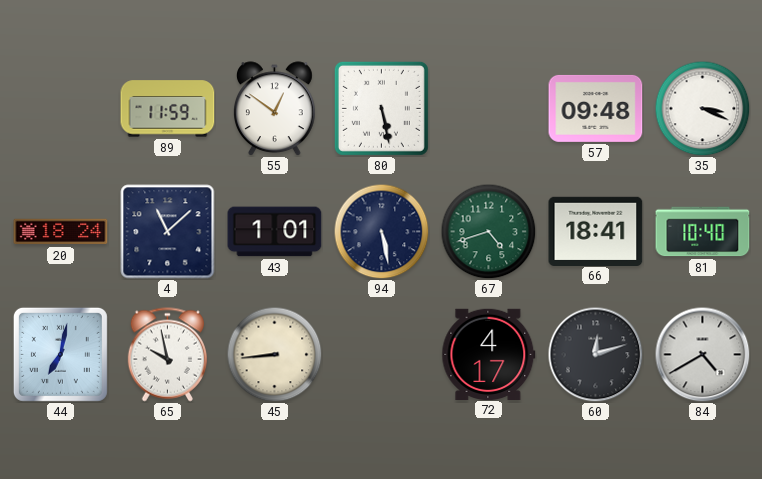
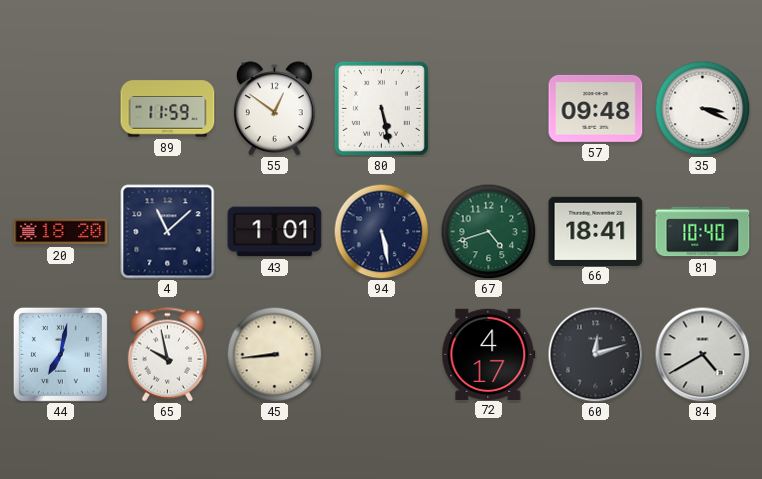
20: 18:24 -> 18:20
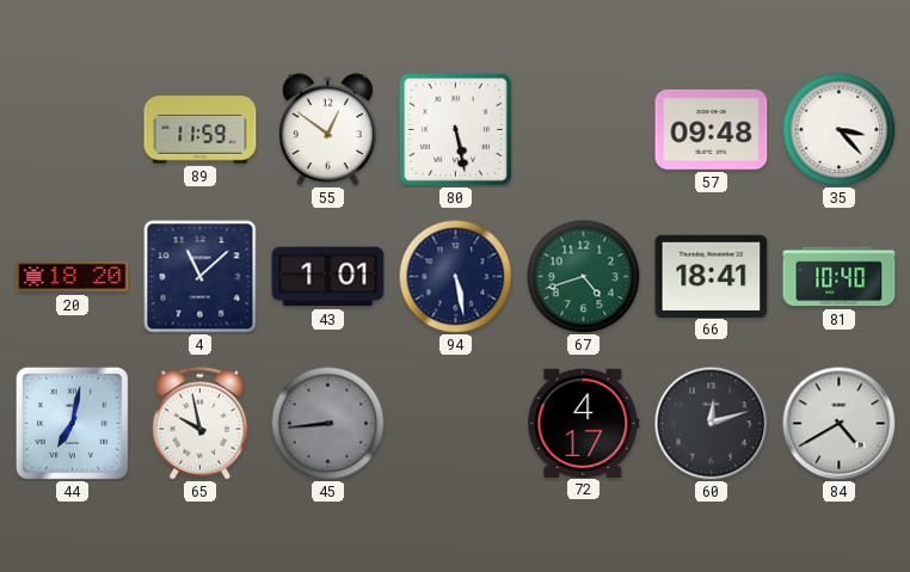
35: 3:19 -> 3:23
45 dial: cream -> grey
